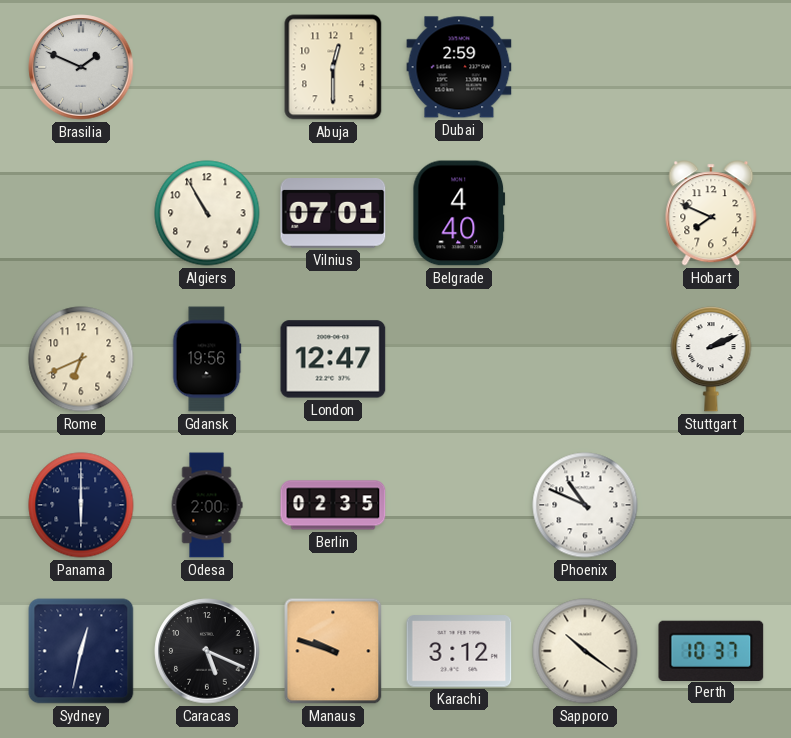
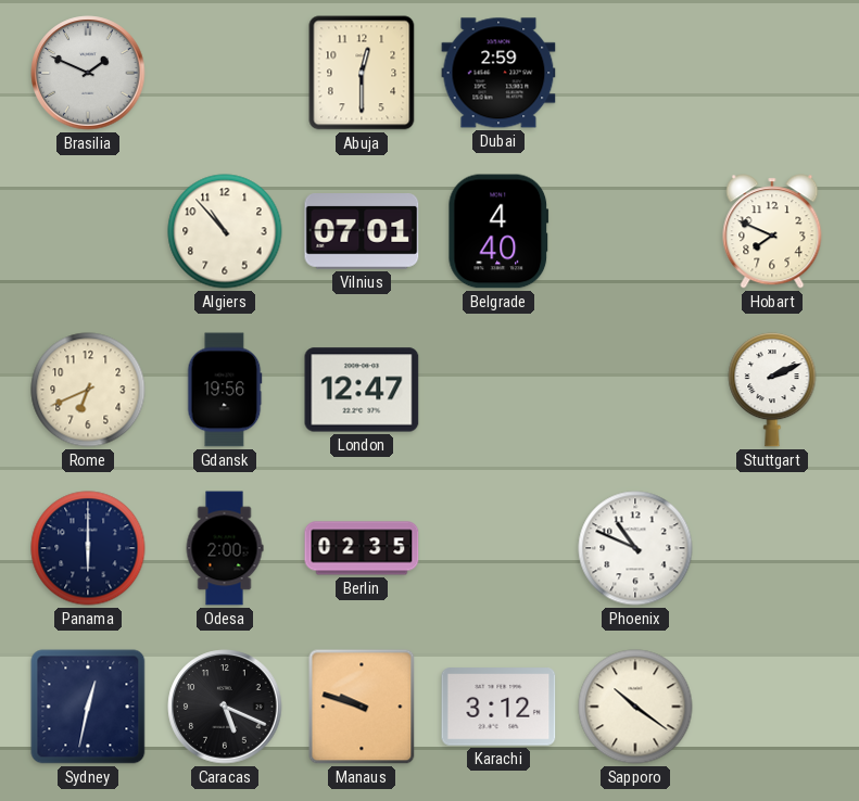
Algiers: 10:55 -> 10:53
Perth: 10:37 -> none
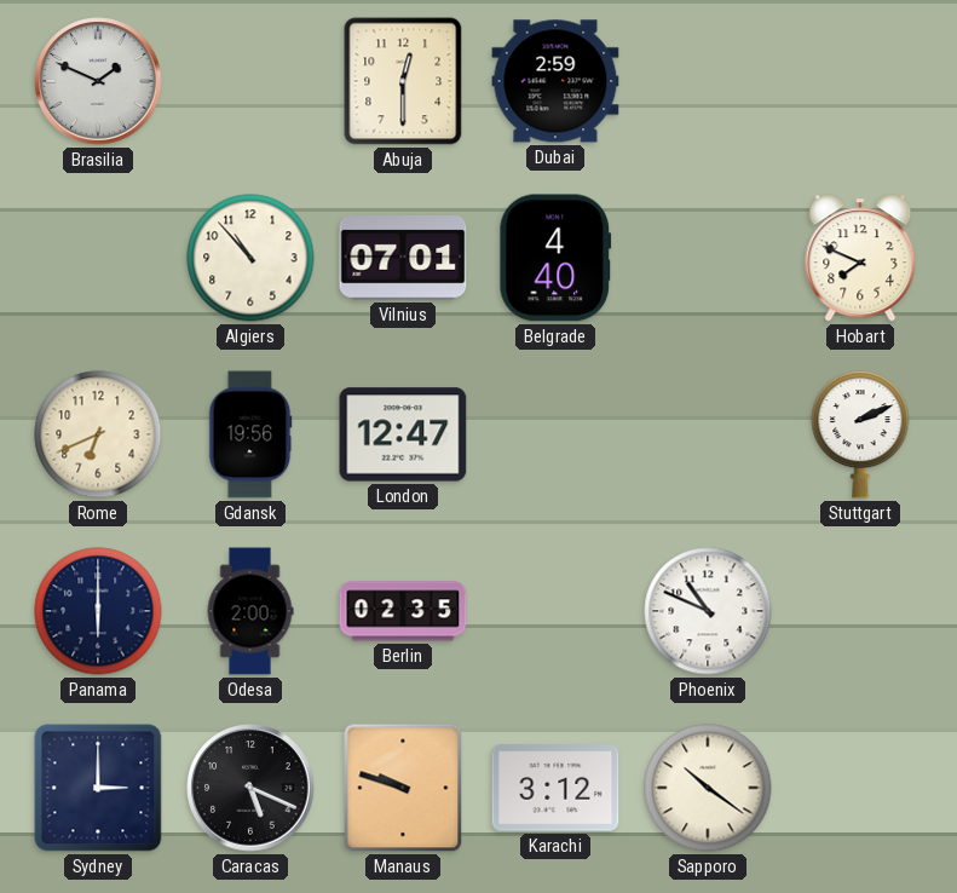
Sydney: 12:32 -> 3:00
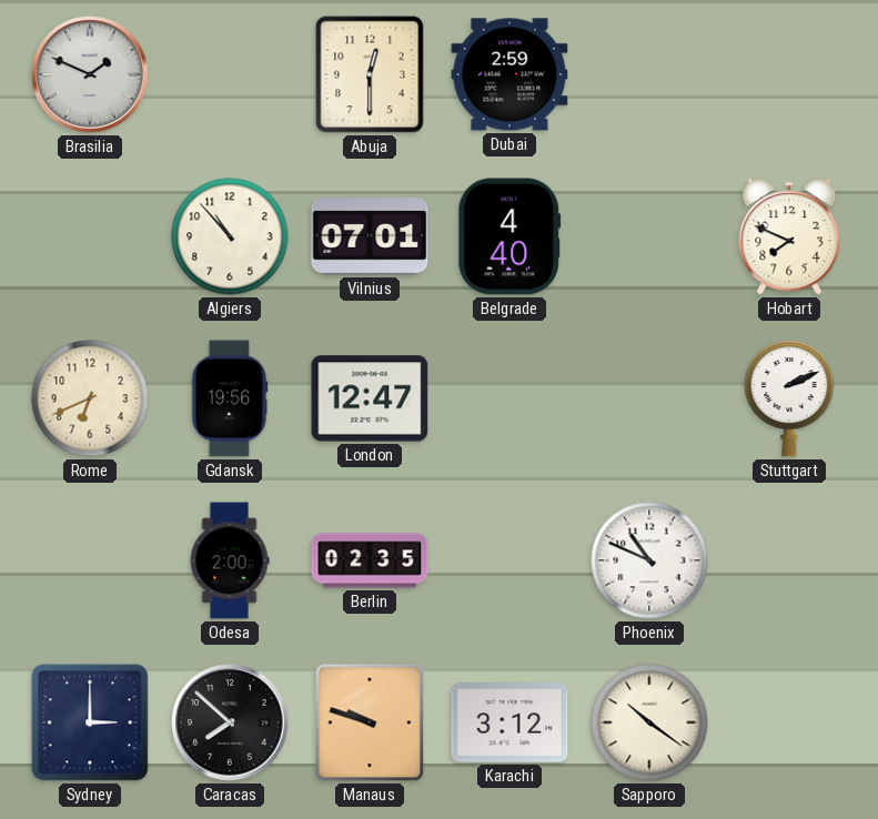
Panama: 6:00 -> none
Caracas: 5:19 -> 7:52
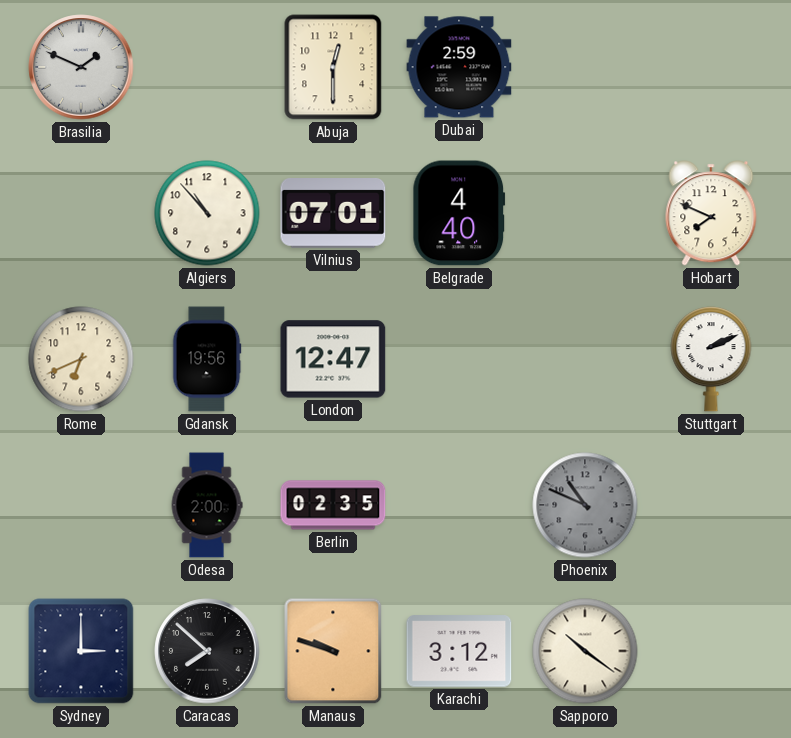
Phoenix dial: white -> grey
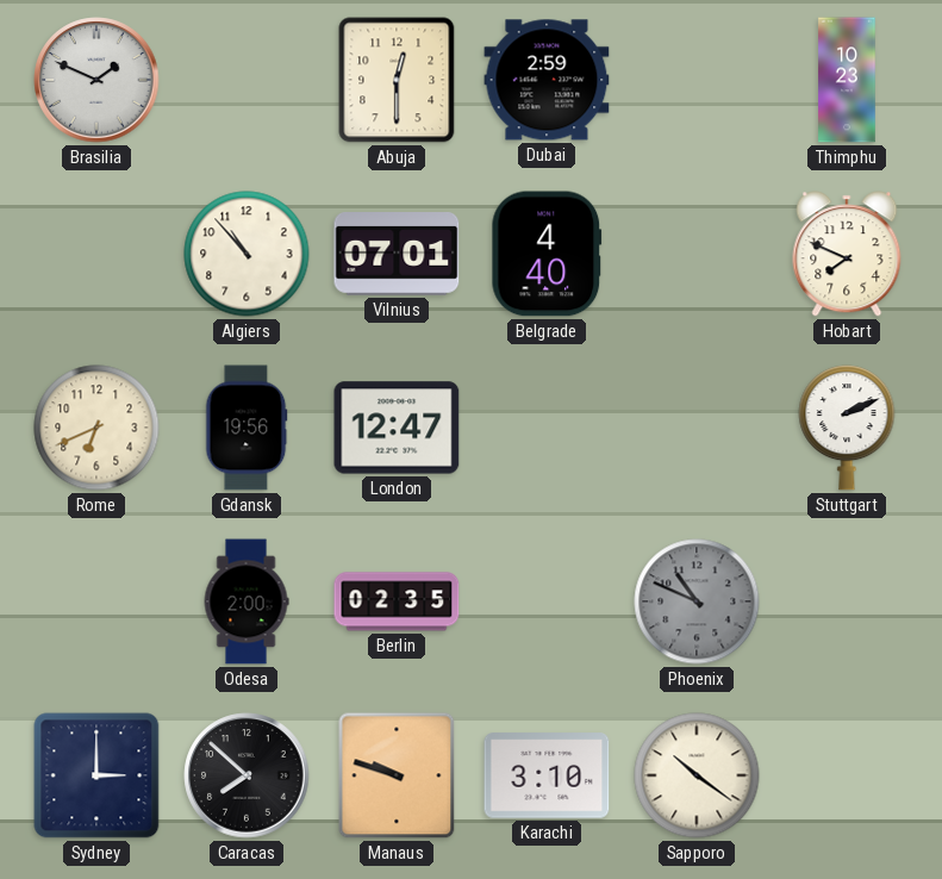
Thimphu: none -> 10:23
Karachi: 3:12 -> 3:10
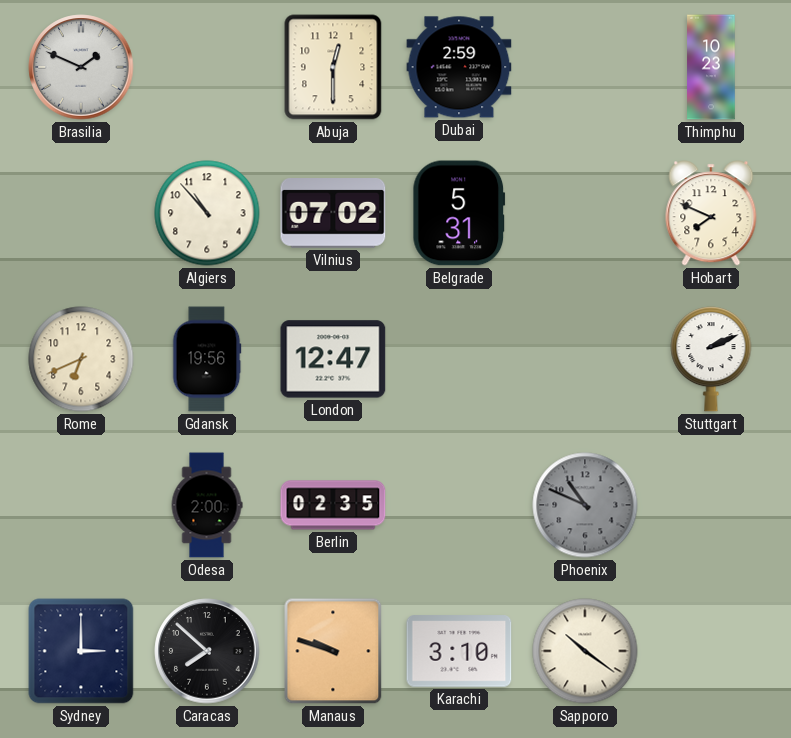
Vilnius: 07:01 -> 07:02
Belgrade: 4:40 -> 5:31
